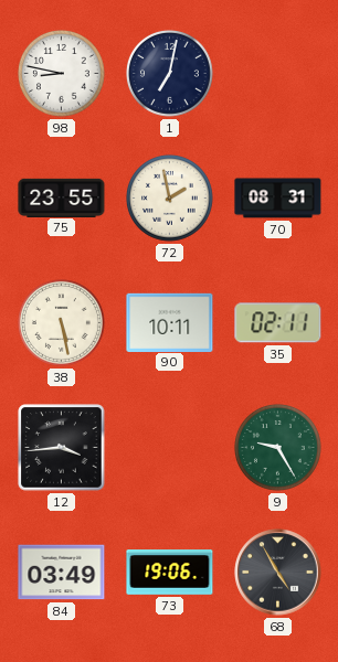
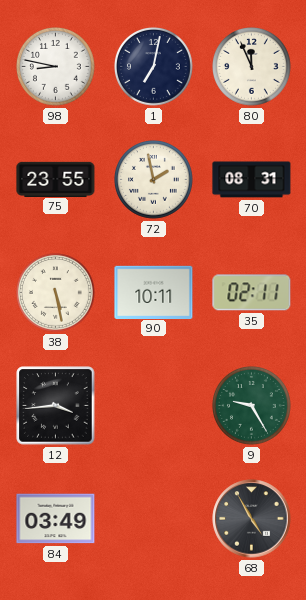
80: none -> 11:56
73: 19:06 -> none
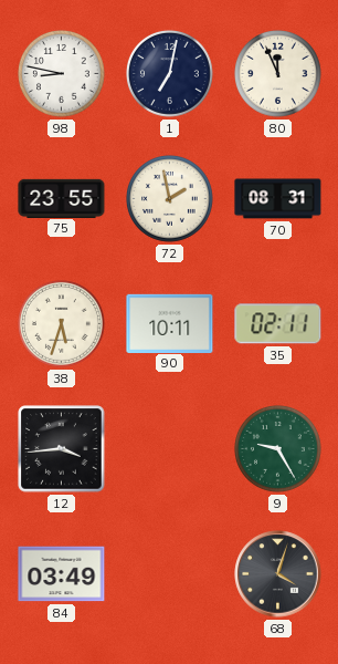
38: 5:28 -> 5:33
68: 4:55 -> 4:03
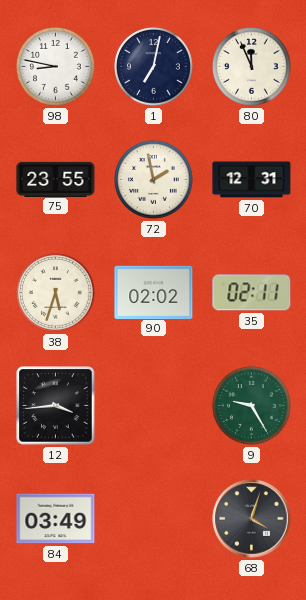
70: 08:31 -> 12:31
90: 10:11 -> 02:02
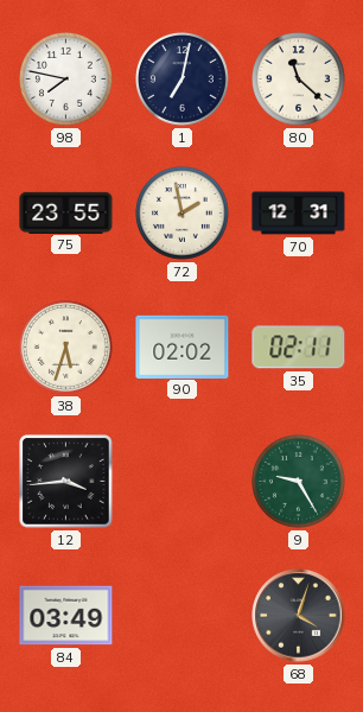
98: 8:47 -> 7:47
80: 11:56 -> 11:22
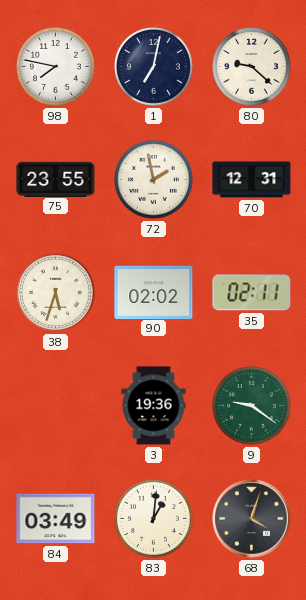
80: 11:22 -> 9:22
12: 3:44 -> none
3: none -> 19:36
9: 9:25 -> 9:21
83: none -> 1:01
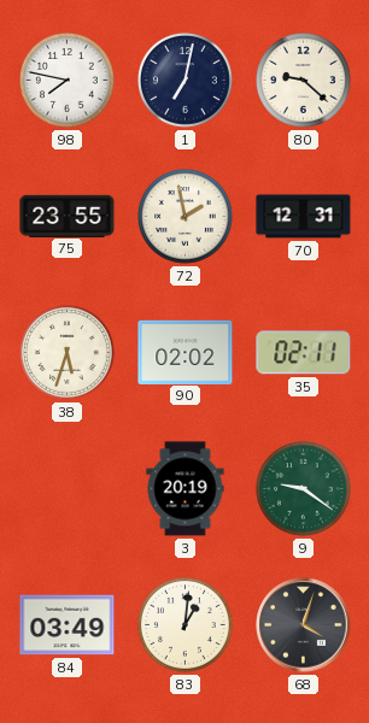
3: 19:36 -> 20:19
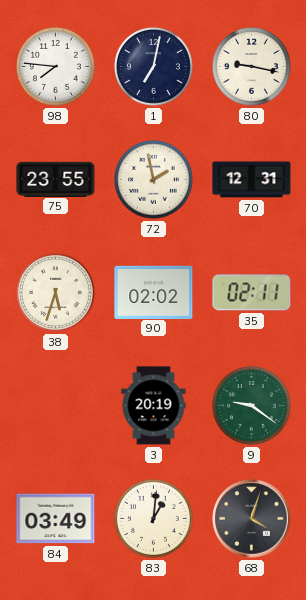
98: 7:47 -> 7:46
80: 9:22 -> 9:17
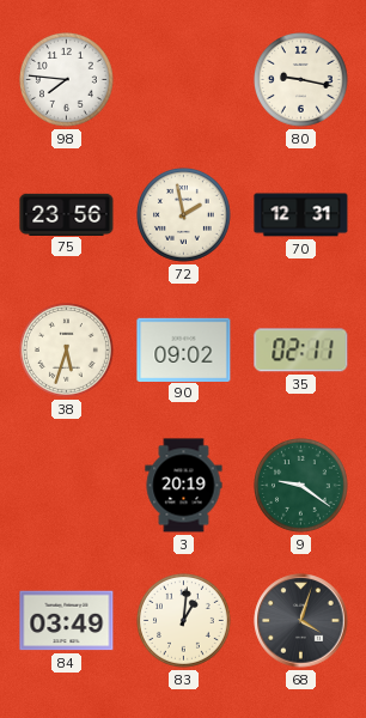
1: 7:02 -> none
75: 23:55 -> 23:56
90: 02:02 -> 09:02
